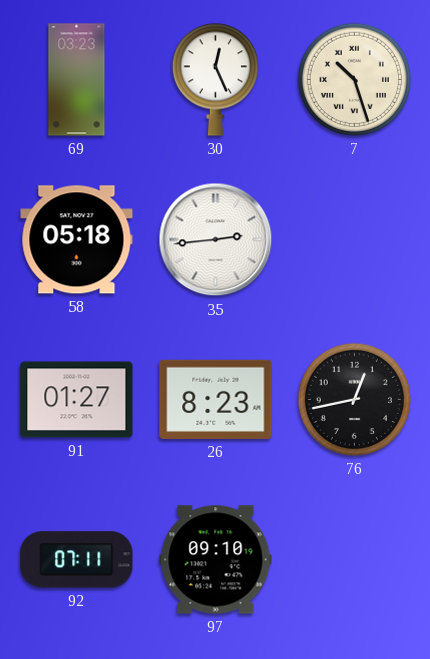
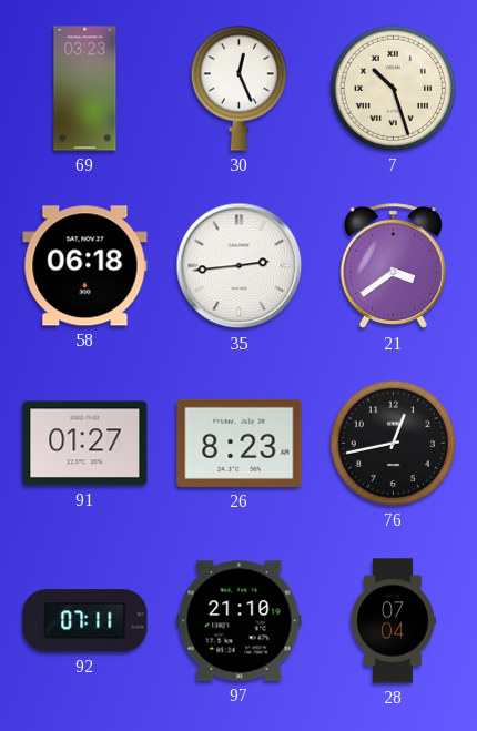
58: 05:18 -> 06:18
21: none -> 3:39
97: 09:10 -> 21:10
28: none -> 07:04
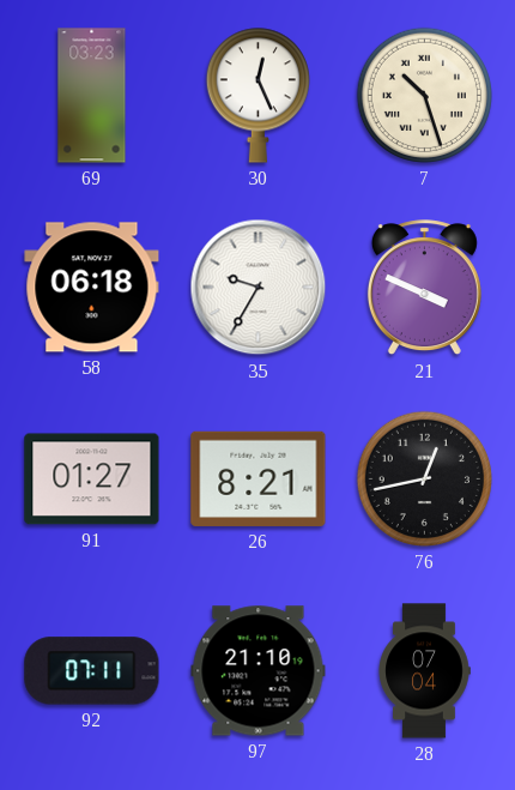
35: 2:44 -> 9:35
21: 3:39 -> 3:49
26: 8:23 -> 8:21
